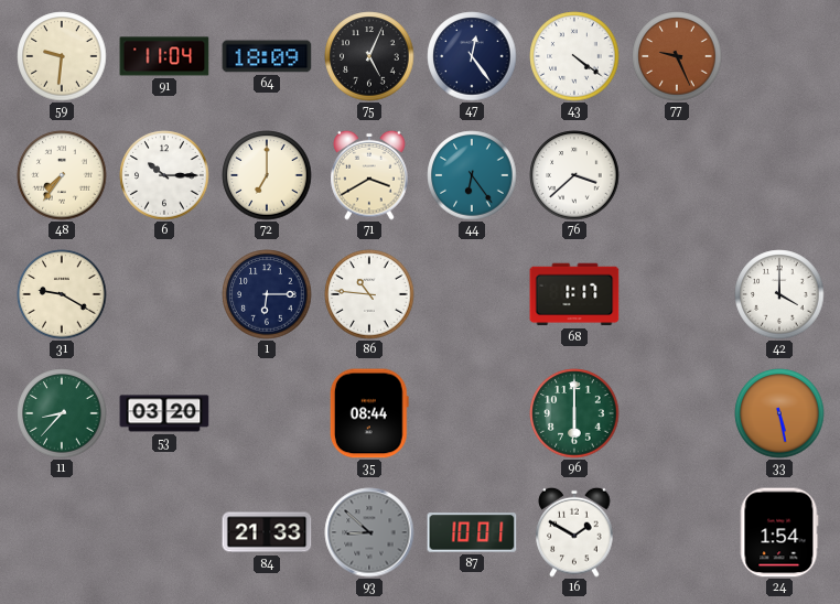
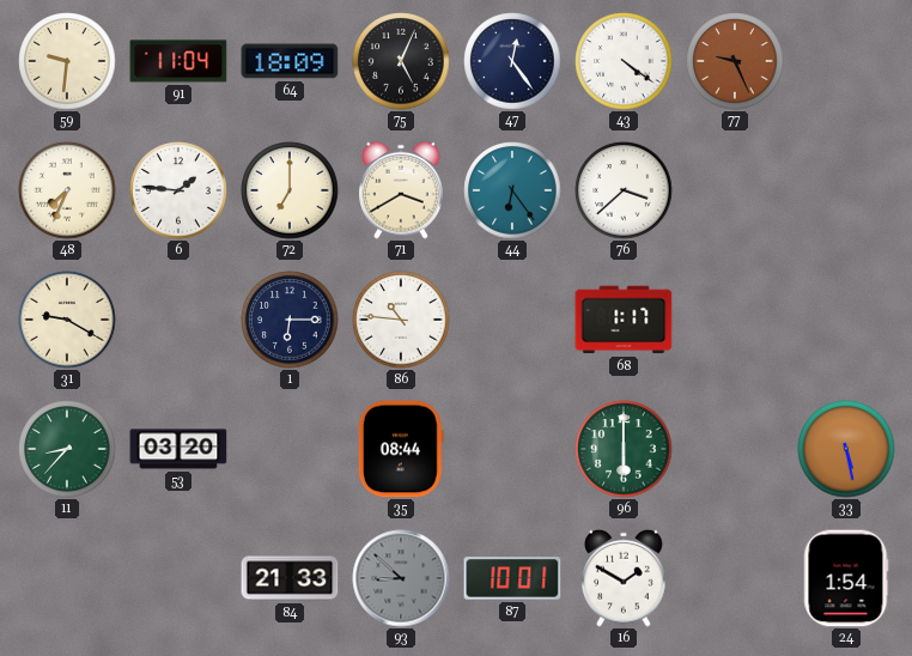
48: 7:36 -> 7:34
6: 10:15 -> 1:46
42: 4:00 -> none
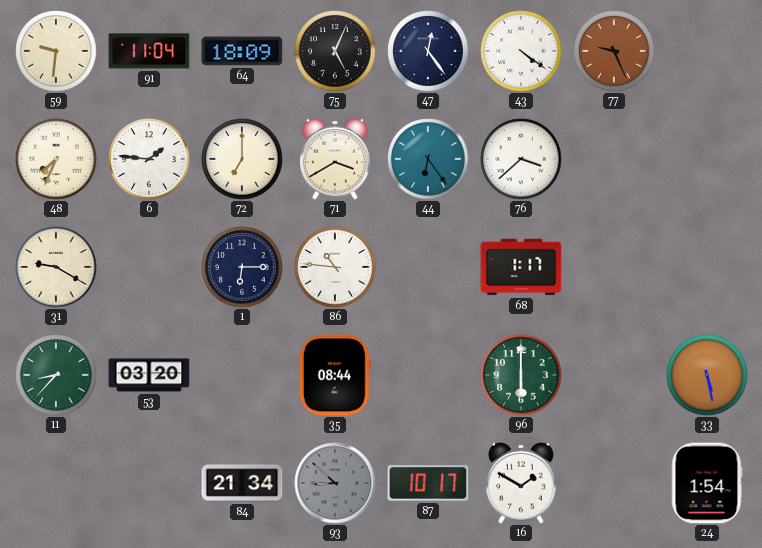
84: 21:33 -> 21:34
87: 10:01 -> 10:17
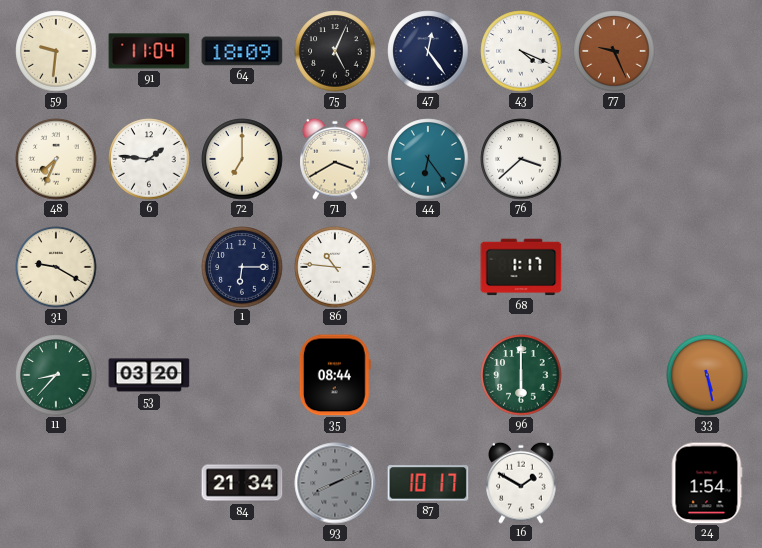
43: 4:21 -> 4:19
93: 8:52 -> 8:11
